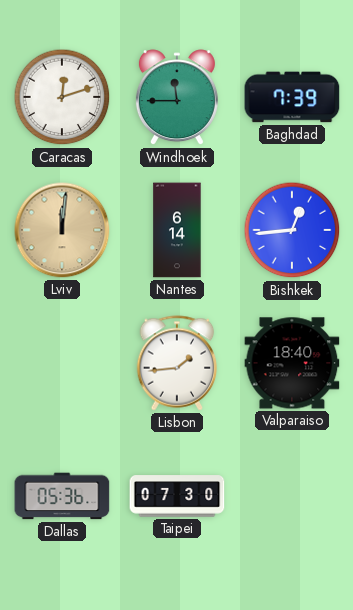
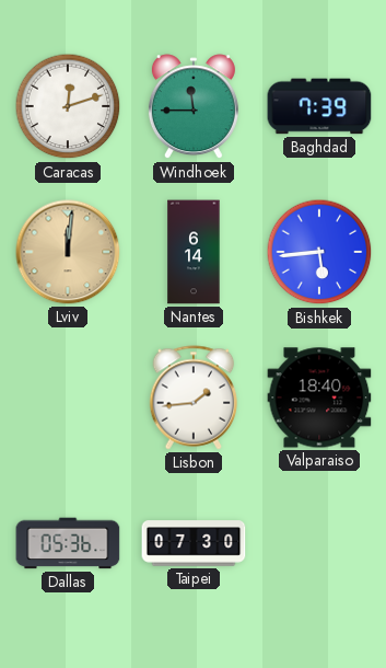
Bishkek: 12:44 -> 5:44
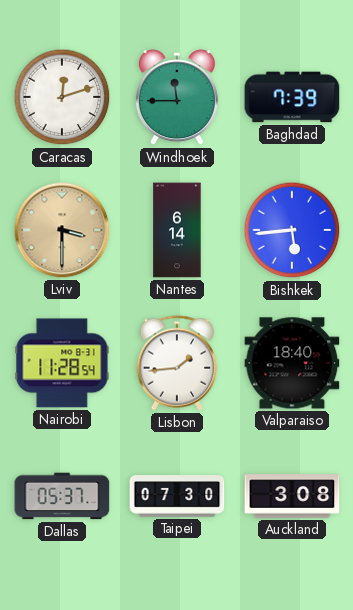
Lviv: 12:01 -> 3:30
Nairobi: none -> 11:28
Dallas: 05:36 -> 05:37
Auckland: none -> 3:08
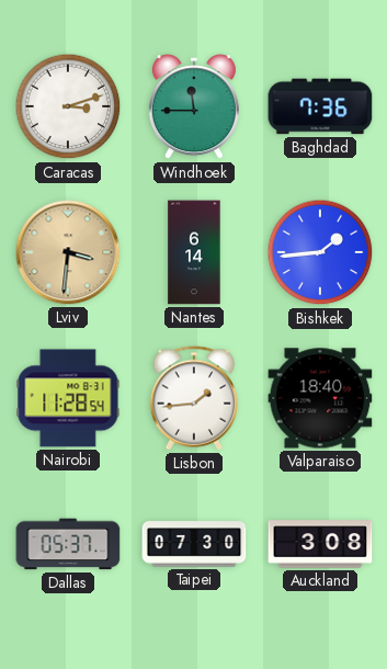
Caracas: 12:12 -> 3:12
Baghdad: 7:39 -> 7:36
Lviv: 3:30 -> 3:31
Bishkek: 5:44 -> 1:44
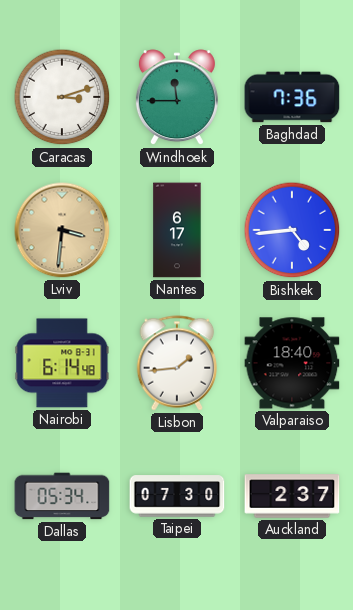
Nantes: 6:14 -> 6:17
Bishkek: 1:44 -> 4:44
Nairobi: 11:28 -> 6:14
Dallas: 05:37 -> 05:34
Auckland: 3:08 -> 2:37
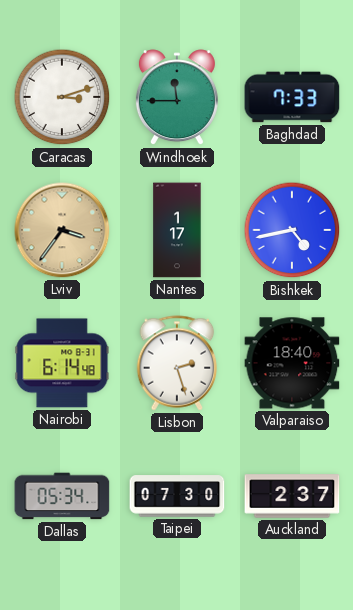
Baghdad: 7:36 -> 7:33
Lviv: 3:31 -> 3:36
Nantes: 6:17 -> 1:17
Bishkek: 4:44 -> 4:43
Lisbon: 1:44 -> 2:27
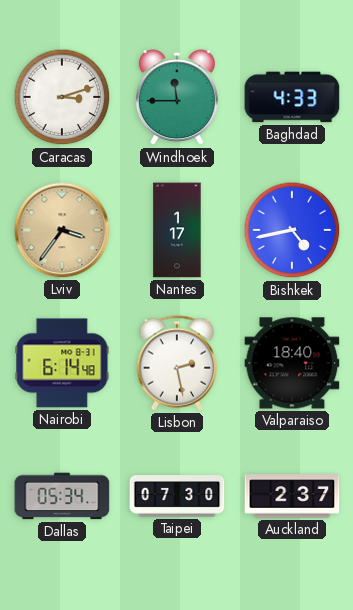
Baghdad: 7:33 -> 4:33
Lisbon: 2:27 -> 2:28
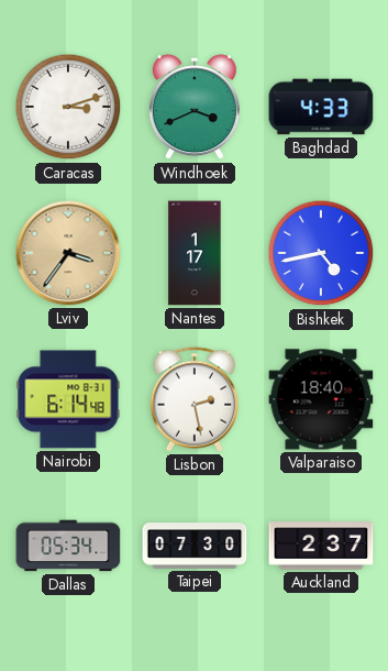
Windhoek: 11:45 -> 3:41
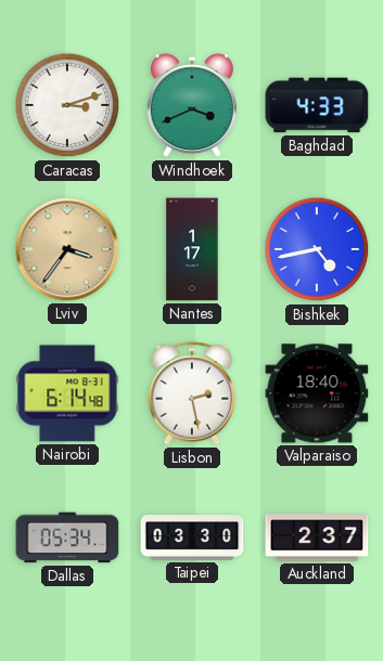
Taipei: 07:30 -> 03:30
